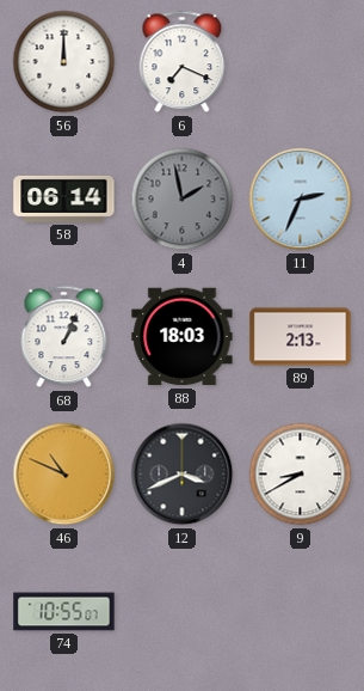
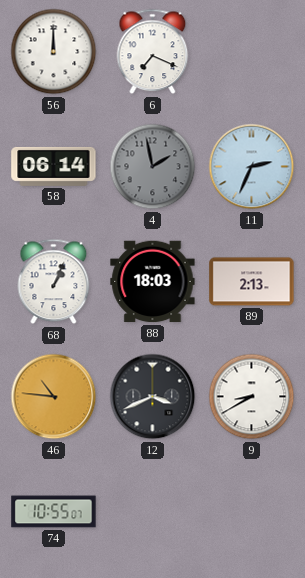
46: 10:49 -> 10:46
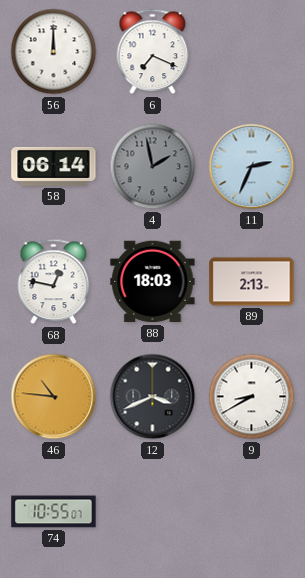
68: 1:04 -> 12:47
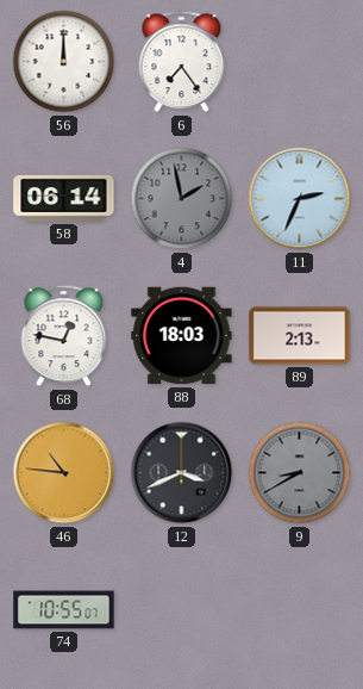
6: 7:19 -> 7:24
9 dial: white -> grey
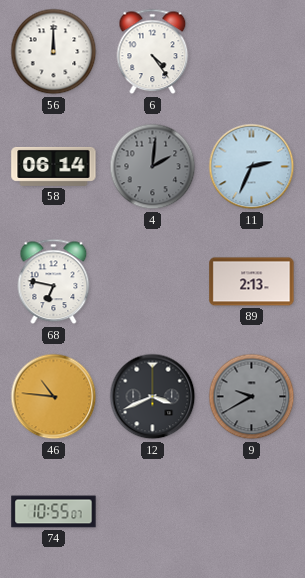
6: 7:24 -> 4:24
4: 1:58 -> 2:01
68: 12:47 -> 6:47
88: 18:03 -> none
9: 8:40 -> 9:40
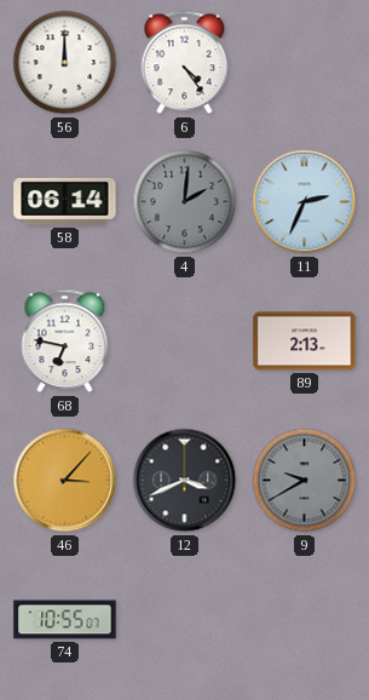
46: 10:46 -> 3:07
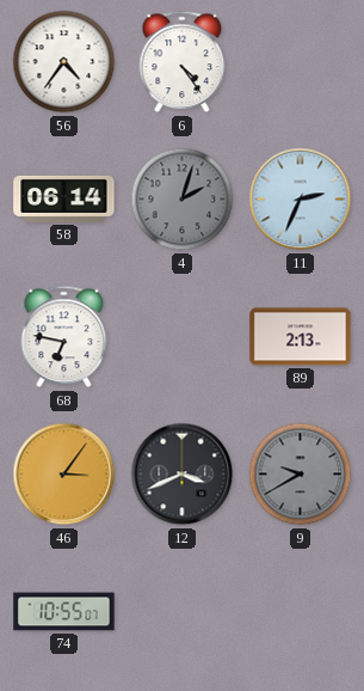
56: 12:00 -> 4:36
4: 2:01 -> 2:03
46: 3:07 -> 3:06
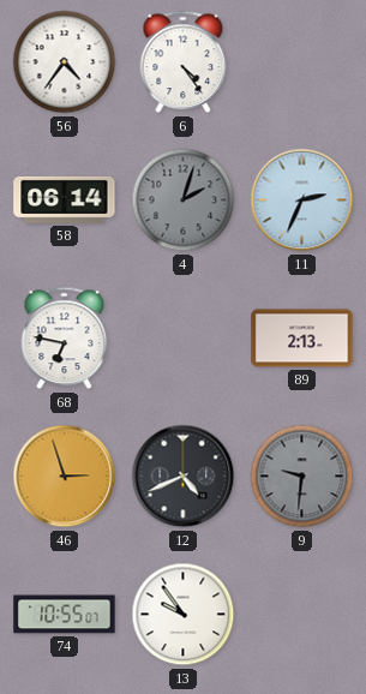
46: 3:06 -> 2:57
12: 3:41 -> 4:41
9: 9:40 -> 9:31
13: none -> 9:54
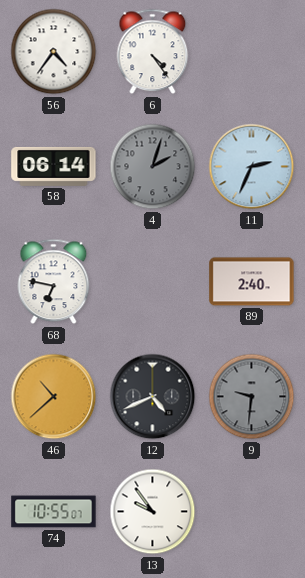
89: 2:13 -> 2:40
46: 2:57 -> 10:38
